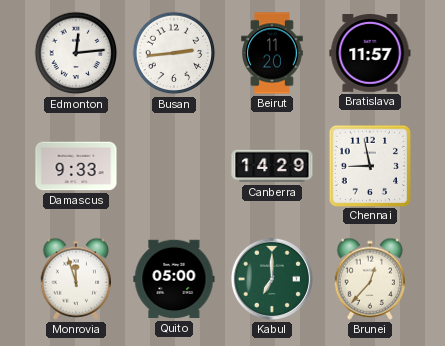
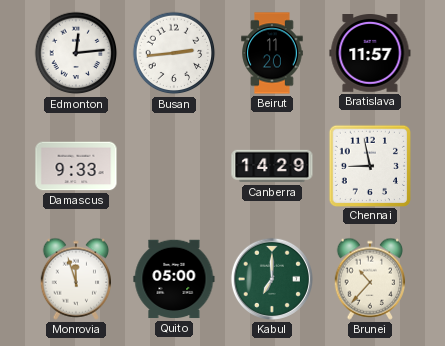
Brunei: 12:37 -> 10:37
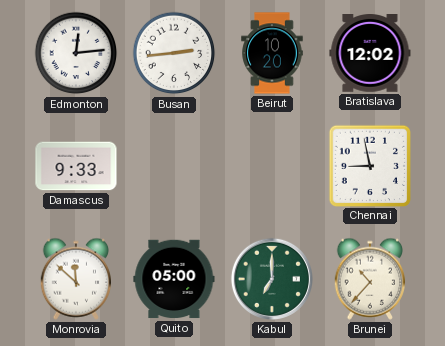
Beirut: 11:20 -> 10:20
Bratislava: 11:57 -> 12:02
Canberra: 14:29 -> none
Monrovia: 11:57 -> 11:52
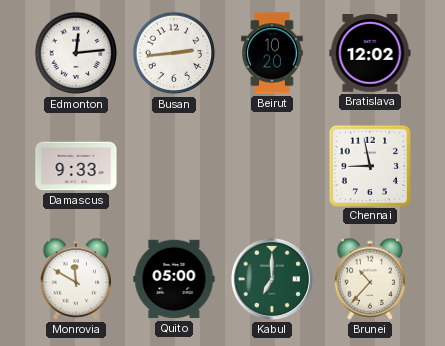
Monrovia: 11:52 -> 11:50
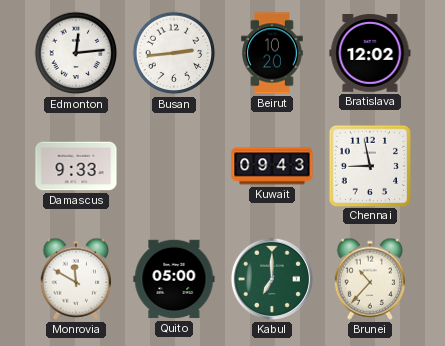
Kuwait: none -> 09:43
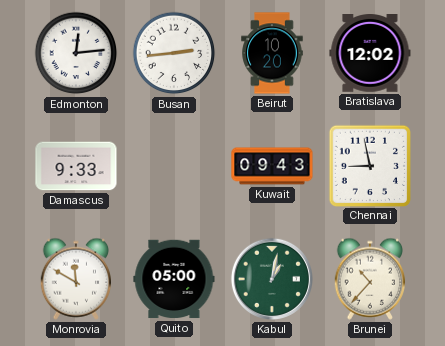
Kabul: 7:00 -> 1:02
